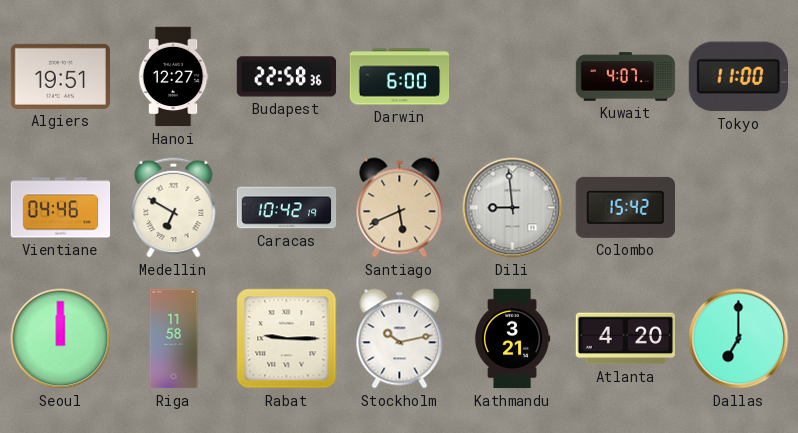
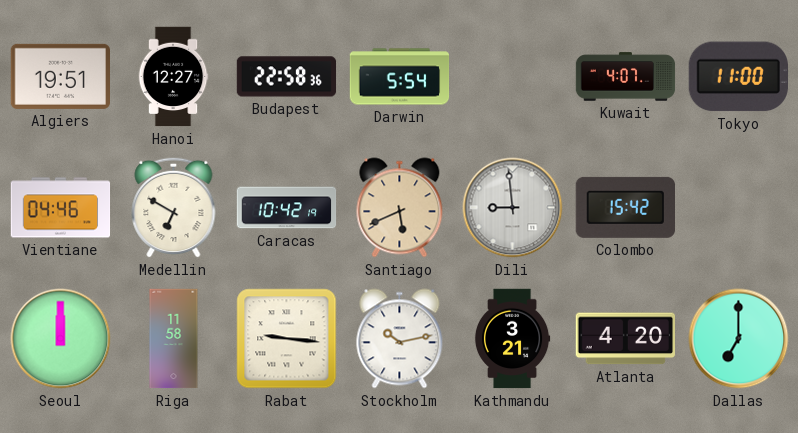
Darwin: 6:00 -> 5:54
Rabat: 9:15 -> 9:16
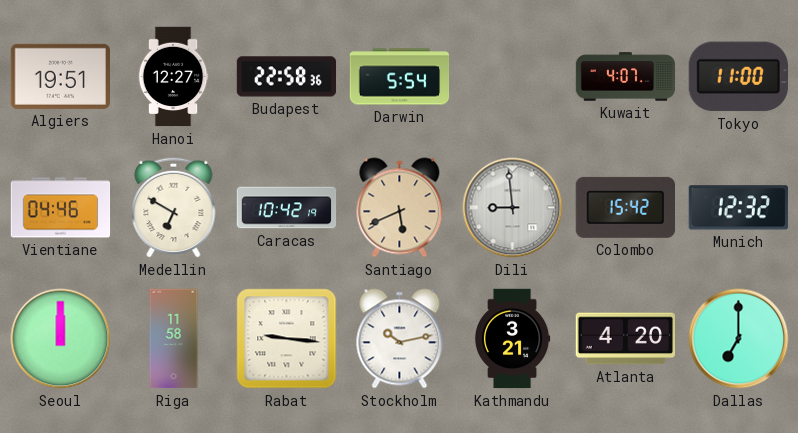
Munich: none -> 12:32
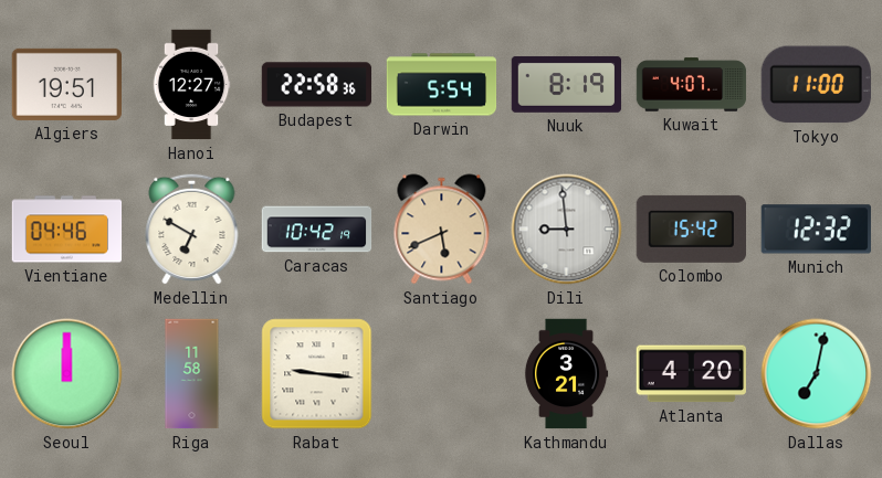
Nuuk: none -> 8:19
Stockholm: 10:13 -> none
Dallas: 7:00 -> 7:02
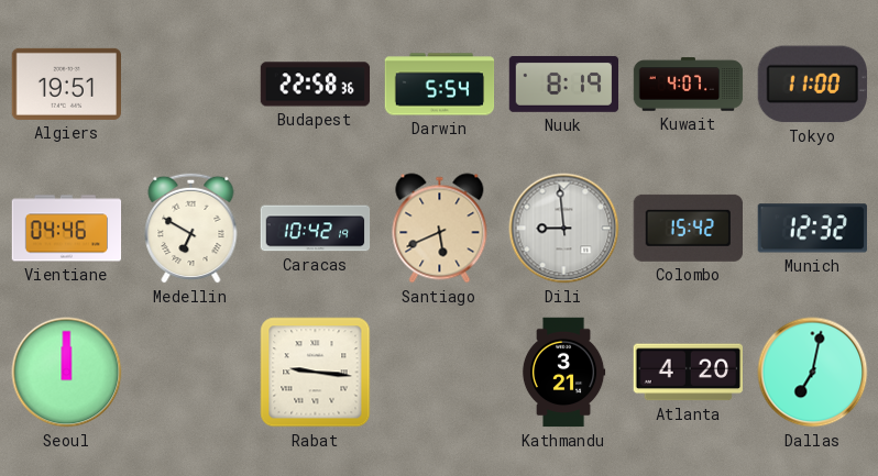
Hanoi: 12:27 -> none
Riga: 11:58 -> none
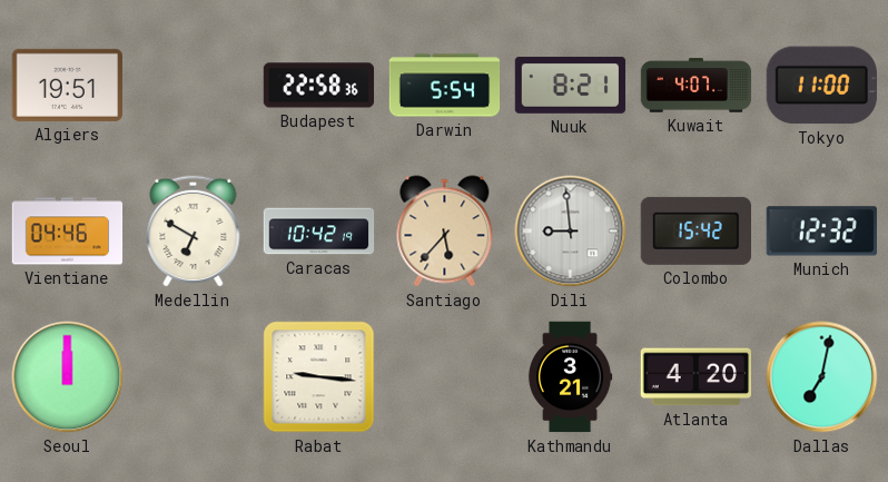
Nuuk: 8:19 -> 8:21
Santiago: 5:41 -> 5:37
